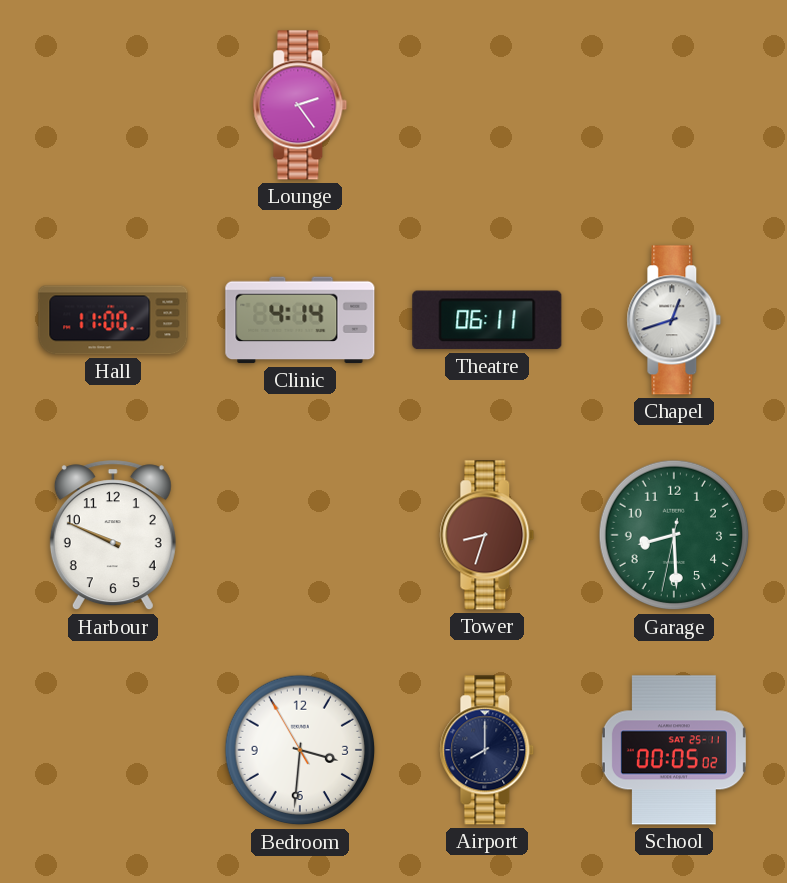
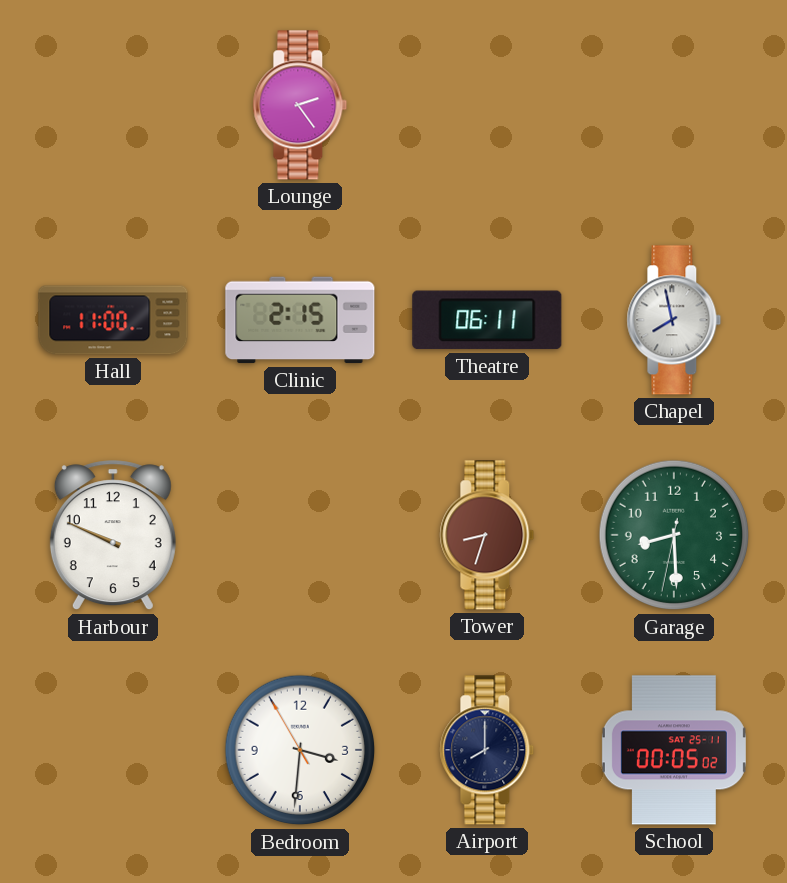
Clinic: 4:14 -> 2:15
Chapel: 12:42 -> 7:58
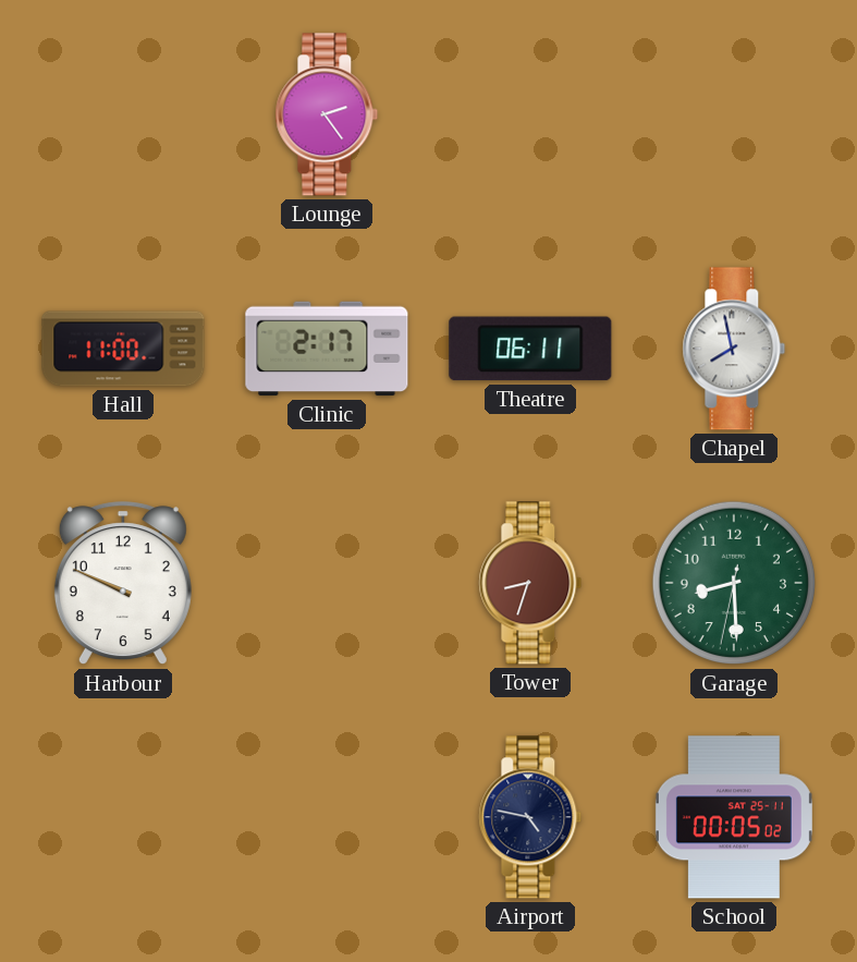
Clinic: 2:15 -> 2:17
Bedroom: 3:30 -> none
Airport: 8:00 -> 4:47
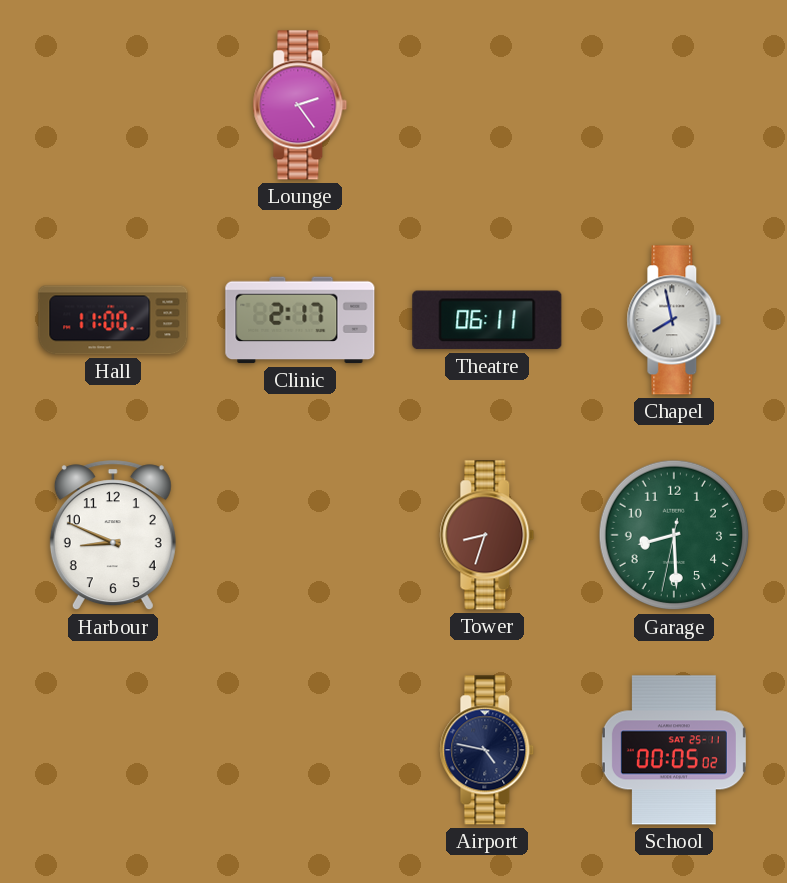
Harbour: 9:49 -> 8:49
